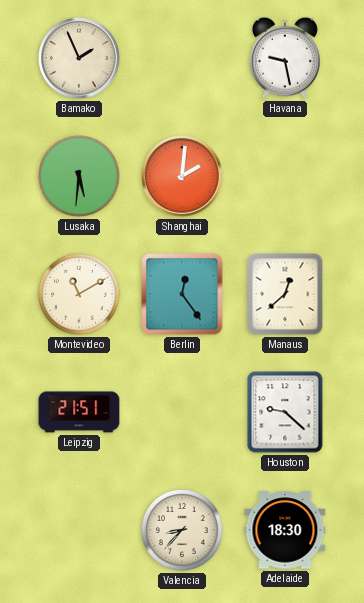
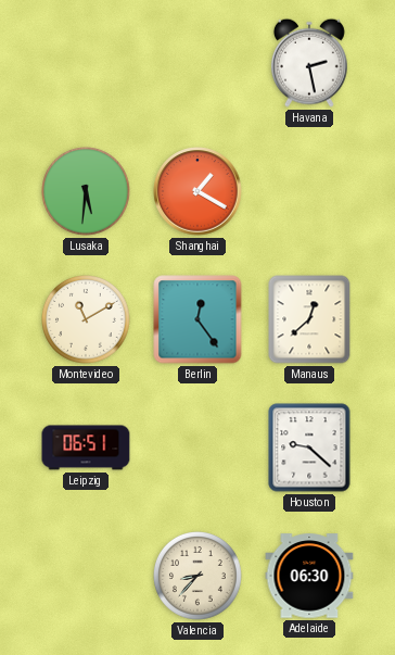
Bamako: 1:56 -> none
Havana: 9:28 -> 2:28
Shanghai: 2:01 -> 1:20
Leipzig: 21:51 -> 06:51
Adelaide: 18:30 -> 06:30
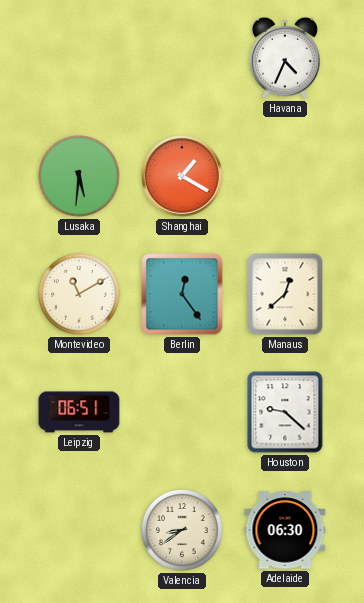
Havana: 2:28 -> 4:34
Valencia: 8:37 -> 8:39
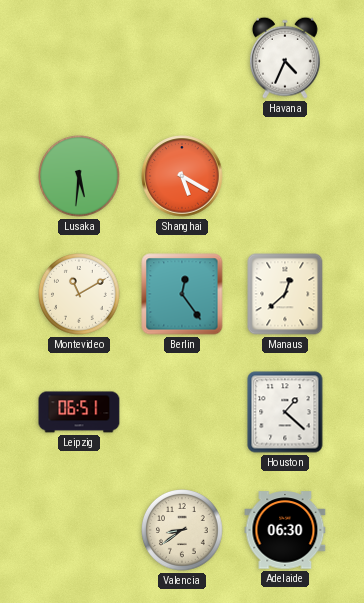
Shanghai: 1:20 -> 5:20
Houston: 9:22 -> 1:22
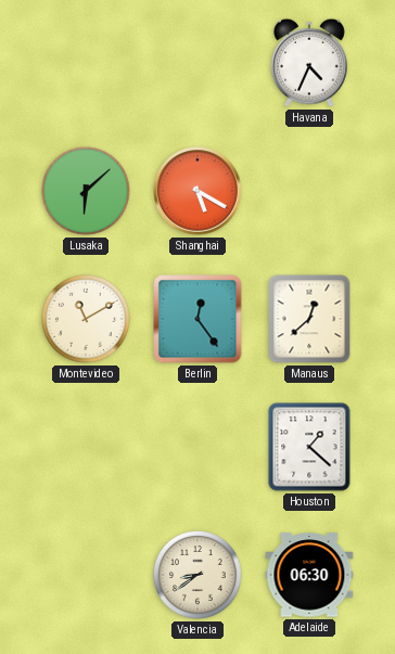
Lusaka: 5:31 -> 6:08
Leipzig: 06:51 -> none
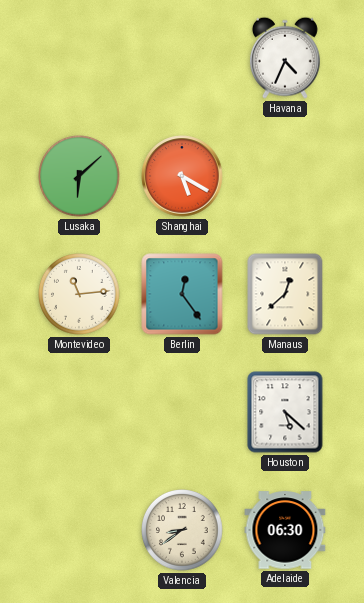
Montevideo: 11:10 -> 11:14
Houston: 1:22 -> 5:22
